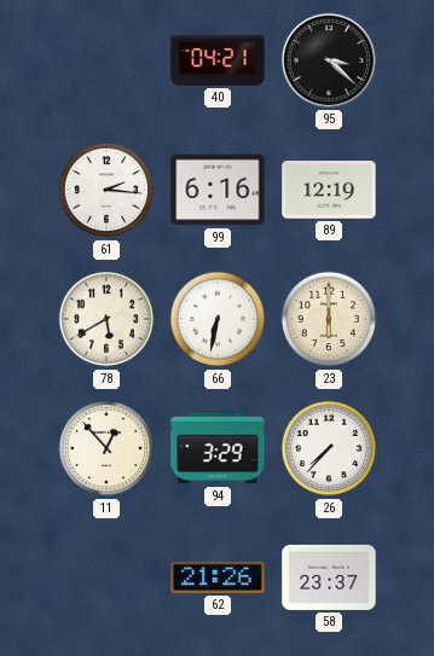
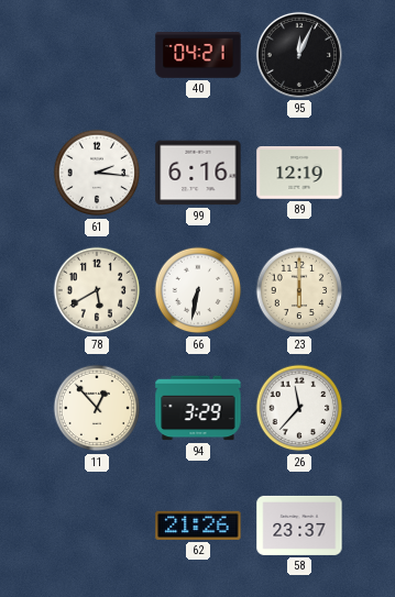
95: 3:22 -> 12:04
26: 7:37 -> 11:37
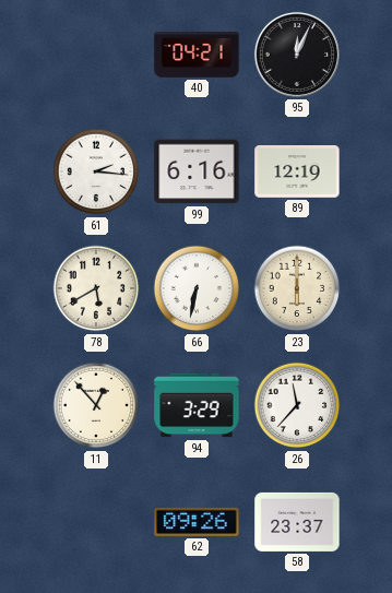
62: 21:26 -> 09:26
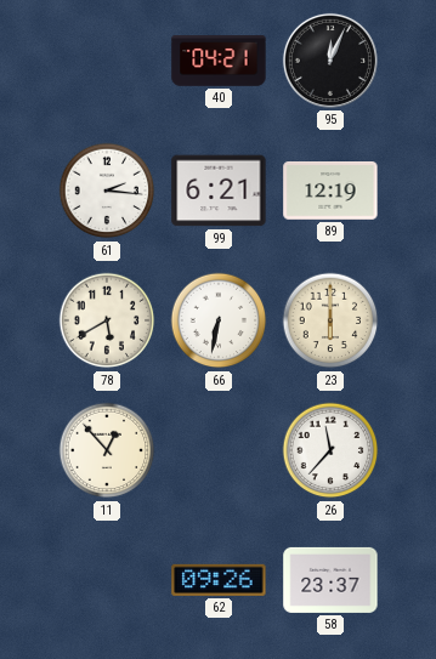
99: 6:16 -> 6:21
94: 3:29 -> none
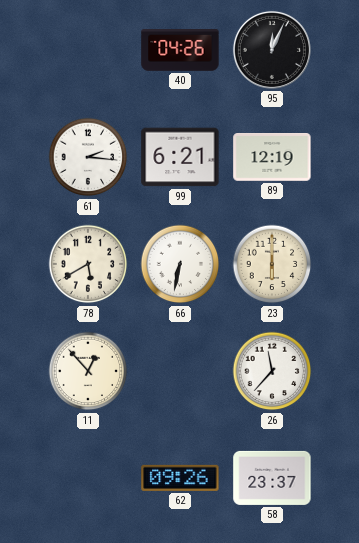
40: 04:21 -> 04:26
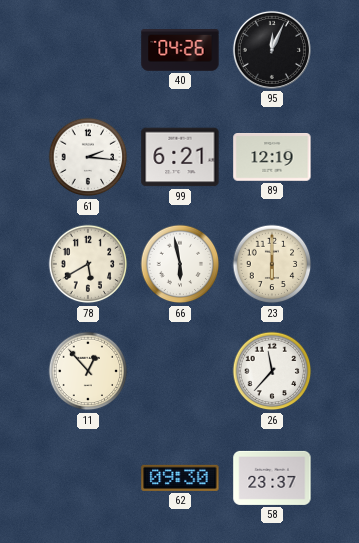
66: 6:32 -> 5:58
62: 09:26 -> 09:30
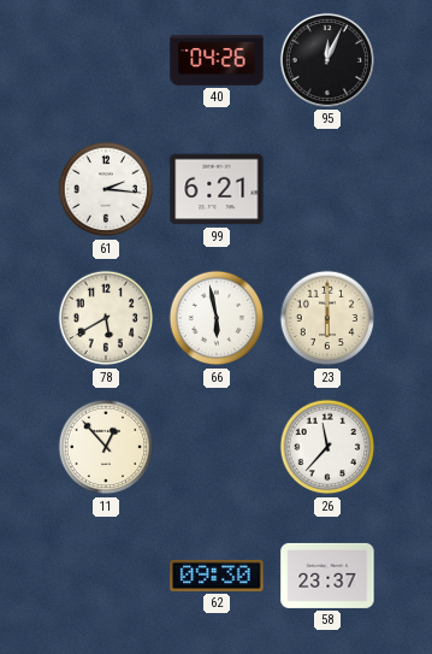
89: 12:19 -> none
